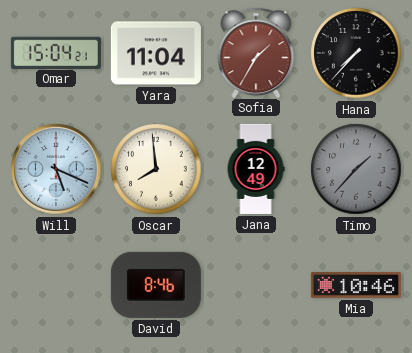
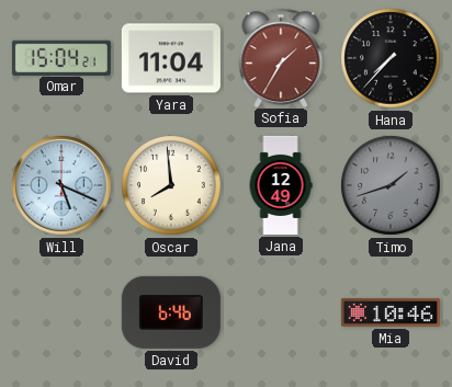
Timo: 1:37 -> 1:42
David: 8:46 -> 6:46
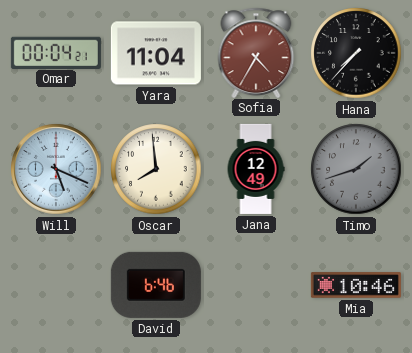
Omar: 15:04 -> 00:04
Sofia: 1:35 -> 4:35
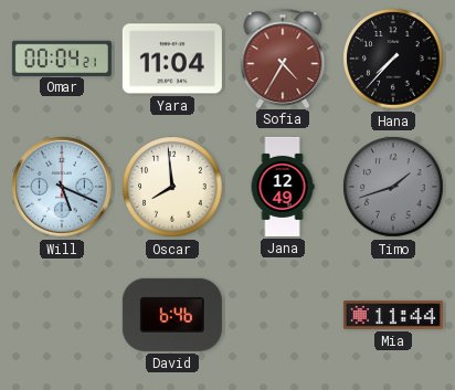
Mia: 10:46 -> 11:44
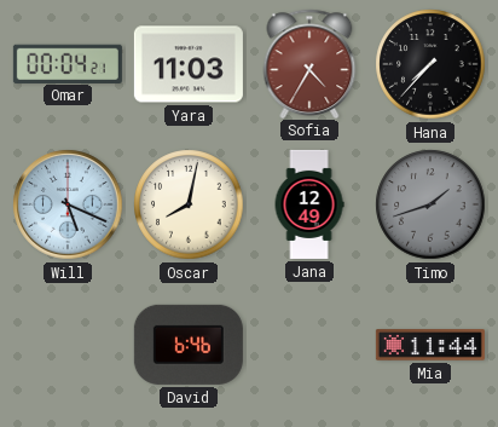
Yara: 11:04 -> 11:03
Oscar: 7:59 -> 8:02
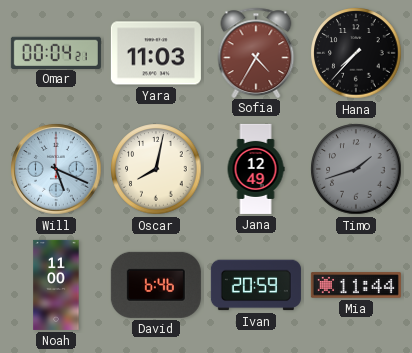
Noah: none -> 11:00
Ivan: none -> 20:59
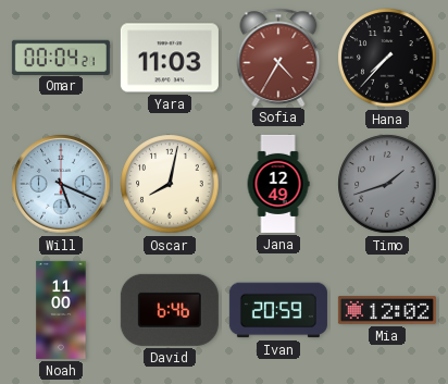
Mia: 11:44 -> 12:02
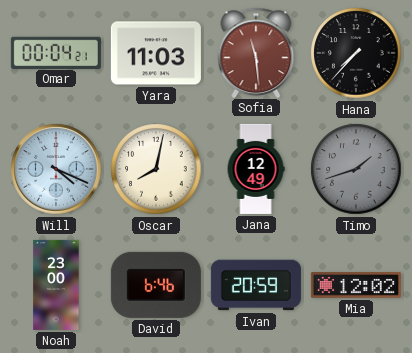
Sofia: 4:35 -> 11:29
Will: 5:19 -> 4:19
Noah: 11:00 -> 23:00
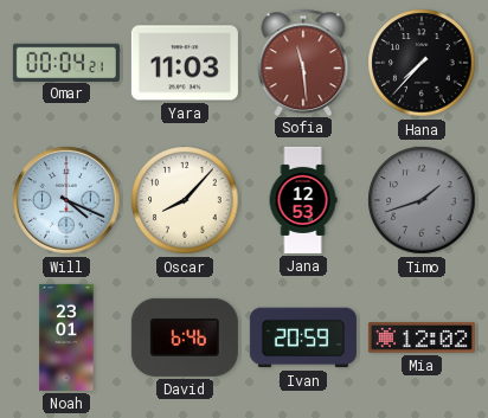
Oscar: 8:02 -> 8:07
Jana: 12:49 -> 12:53
Noah: 23:00 -> 23:01
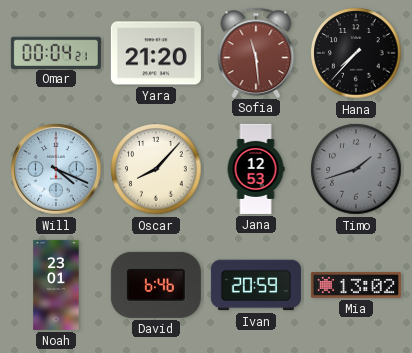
Yara: 11:03 -> 21:20
Mia: 12:02 -> 13:02
